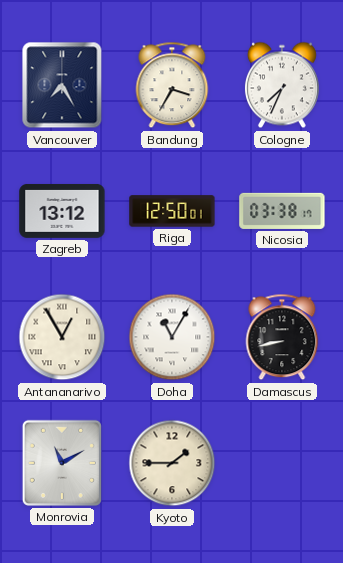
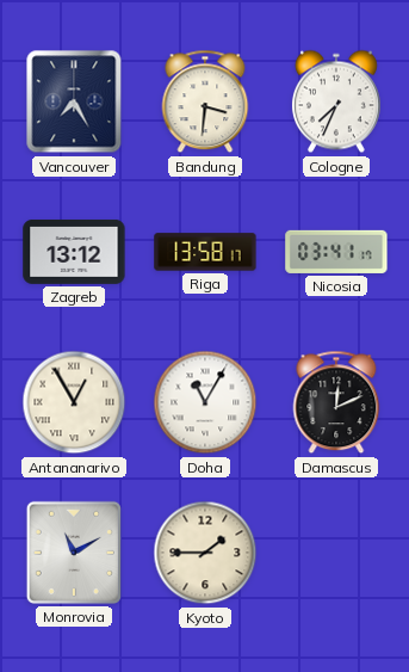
Bandung: 3:35 -> 3:31
Riga: 12:50 -> 13:58
Nicosia: 03:38 -> 03:41
Damascus: 8:43 -> 12:11
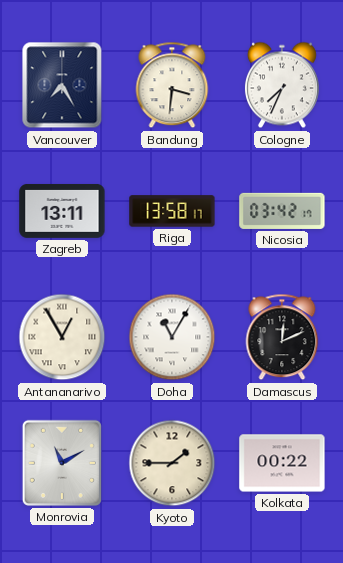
Zagreb: 13:12 -> 13:11
Nicosia: 03:41 -> 03:42
Kolkata: none -> 00:22
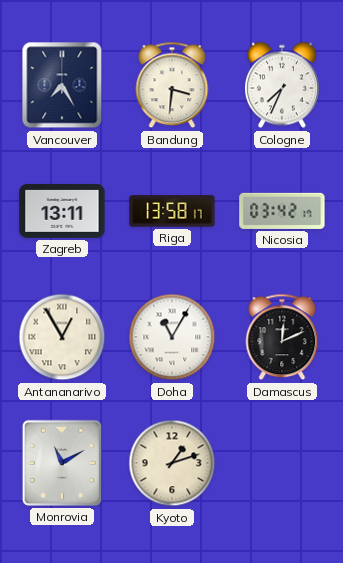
Kyoto: 1:45 -> 1:12
Kolkata: 00:22 -> none
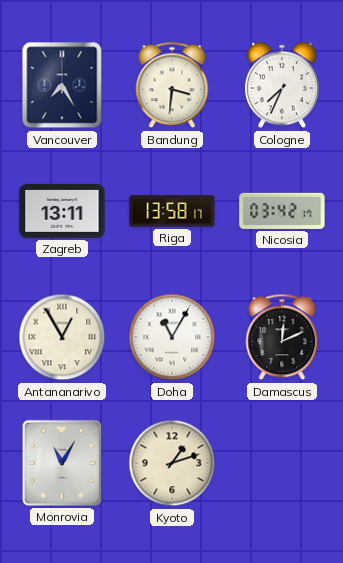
Monrovia: 11:10 -> 11:05
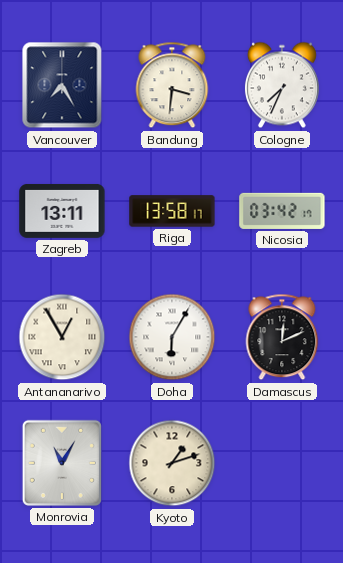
Doha: 11:05 -> 6:05
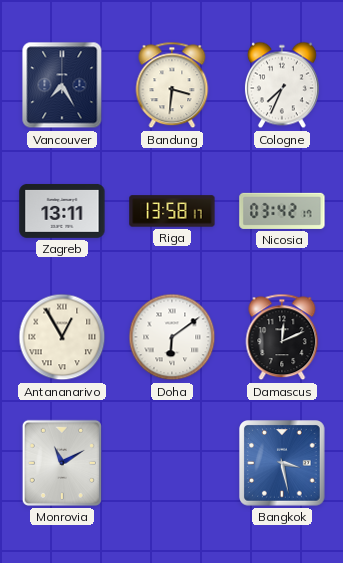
Doha: 6:05 -> 6:09
Monrovia: 11:05 -> 11:10
Kyoto: 1:12 -> none
Bangkok: none -> 3:28
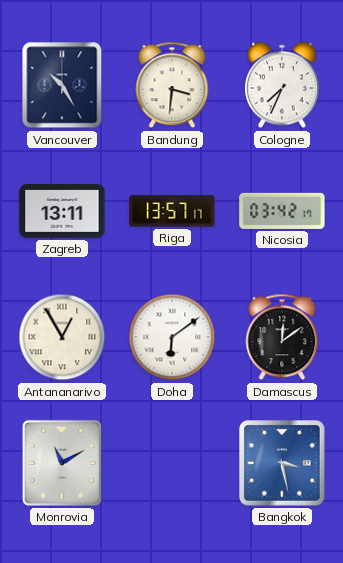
Vancouver: 7:25 -> 10:25
Riga: 13:58 -> 13:57
Damascus: 12:11 -> 12:09
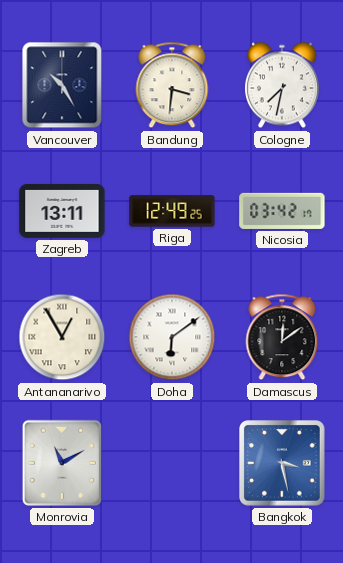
Cologne: 7:34 -> 7:32
Riga: 13:57 -> 12:49
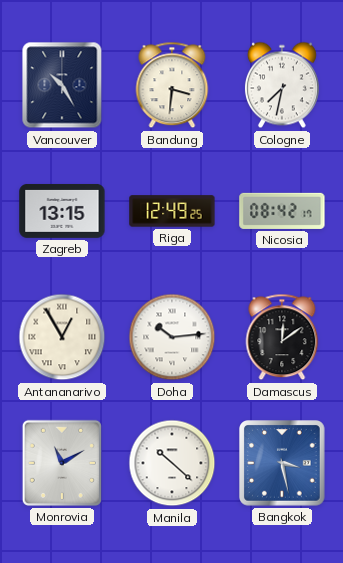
Zagreb: 13:11 -> 13:15
Nicosia: 03:42 -> 08:42
Doha: 6:09 -> 10:14
Manila: none -> 10:22
